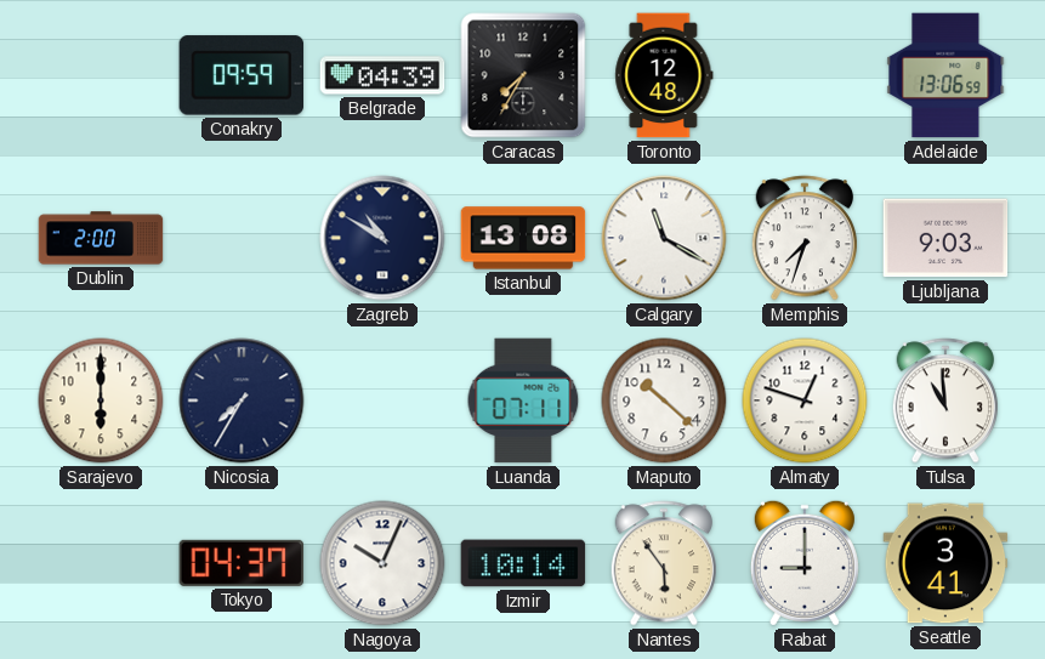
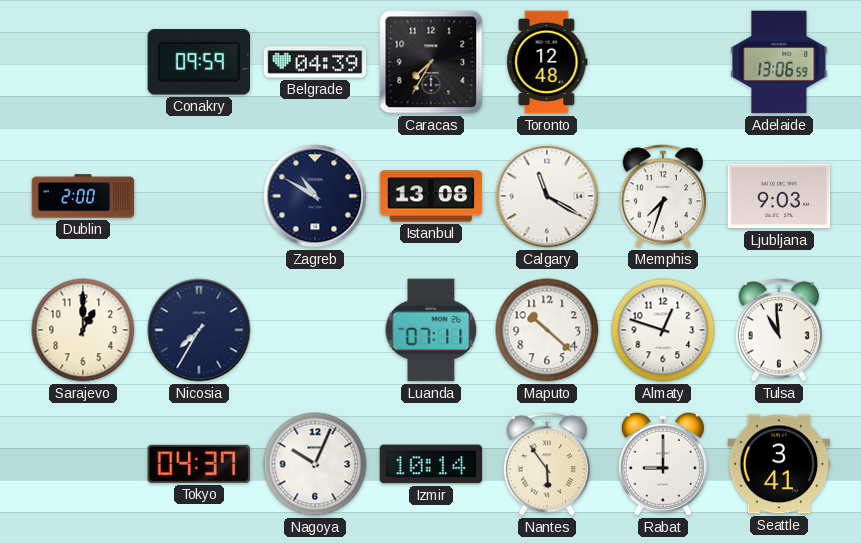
Sarajevo: 6:00 -> 1:00
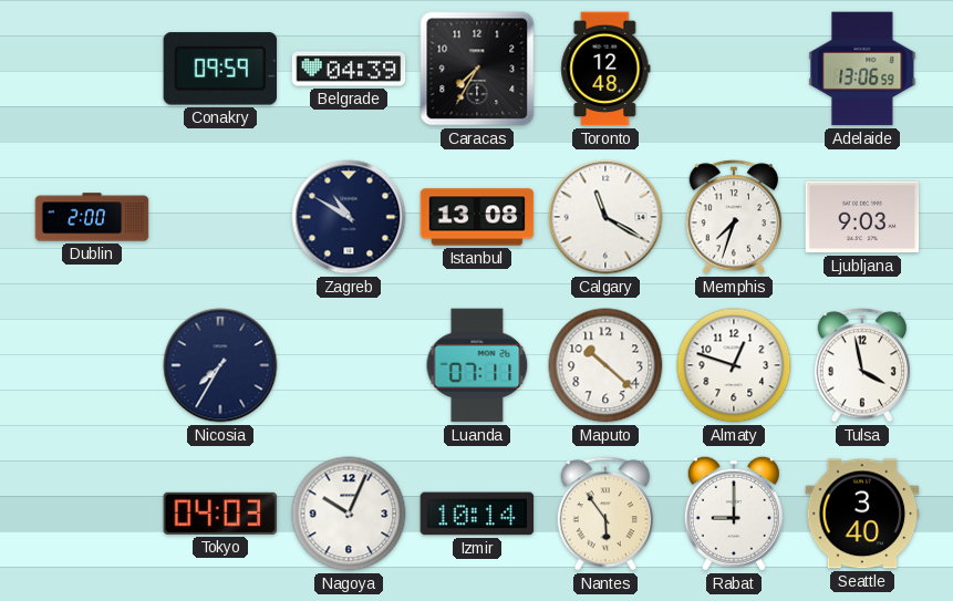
Sarajevo: 1:00 -> none
Tulsa: 10:59 -> 3:58
Tokyo: 04:37 -> 04:03
Seattle: 3:41 -> 3:40
